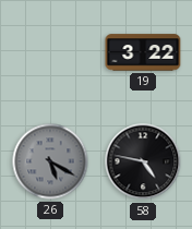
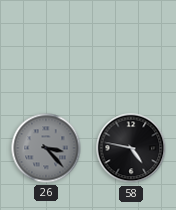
19: 3:22 -> none
26: 5:20 -> 3:23
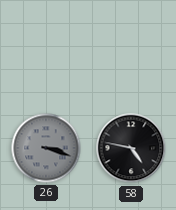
26: 3:23 -> 3:18
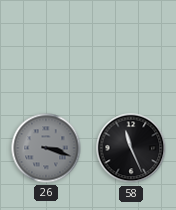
58: 4:47 -> 11:26
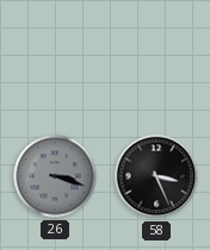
58: 11:26 -> 3:26
